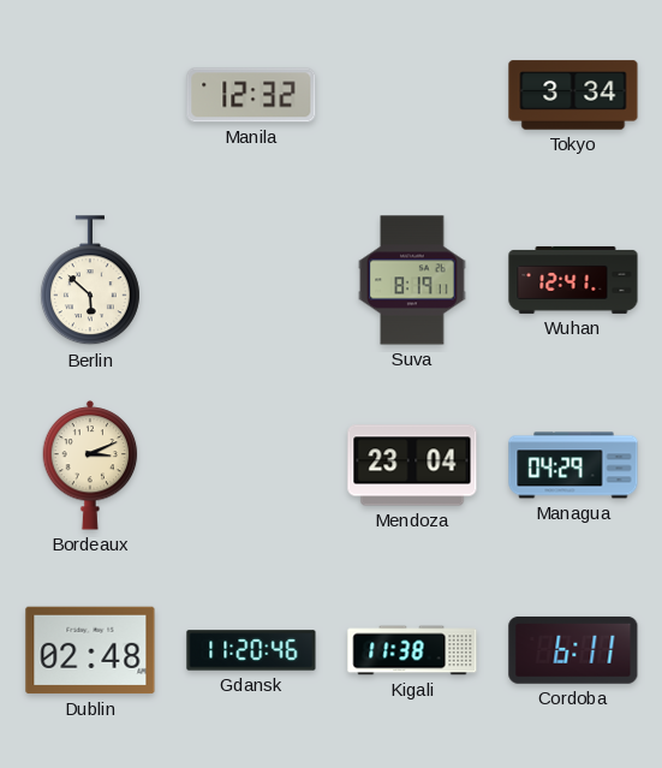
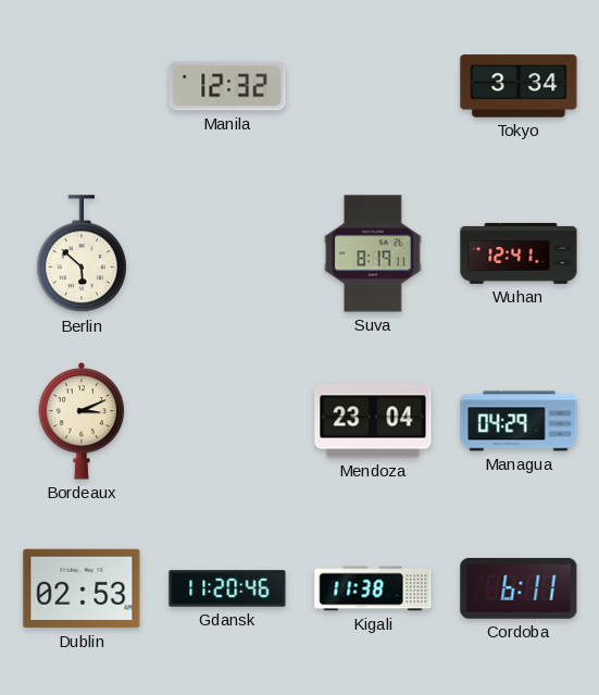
Dublin: 02:48 -> 02:53
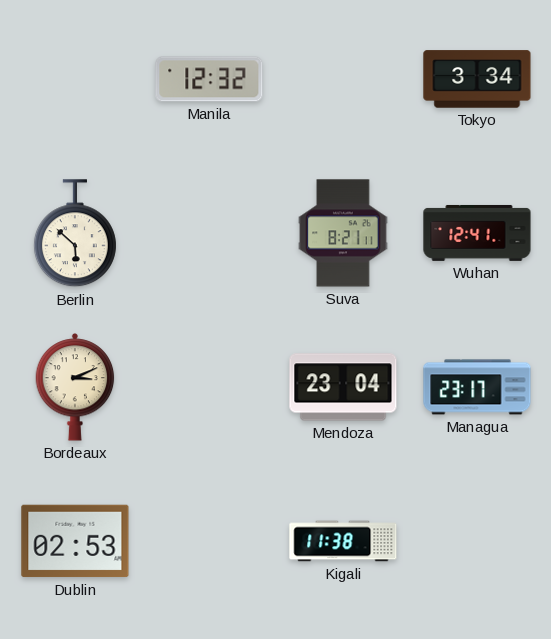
Suva: 8:19 -> 8:21
Managua: 04:29 -> 23:17
Gdansk: 11:20 -> none
Cordoba: 6:11 -> none
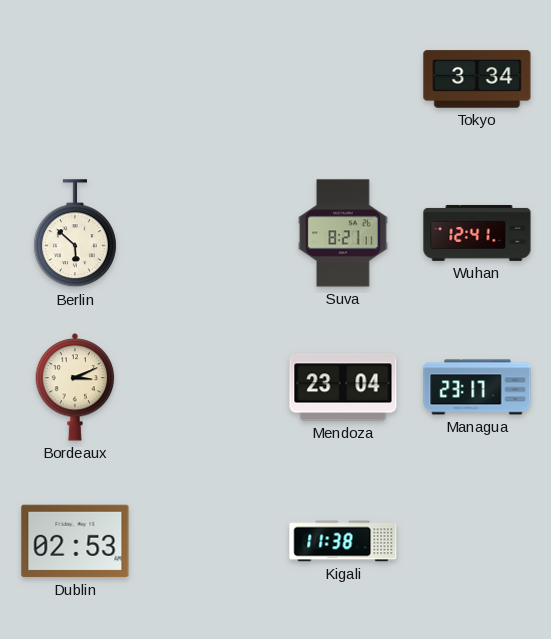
Manila: 12:32 -> none
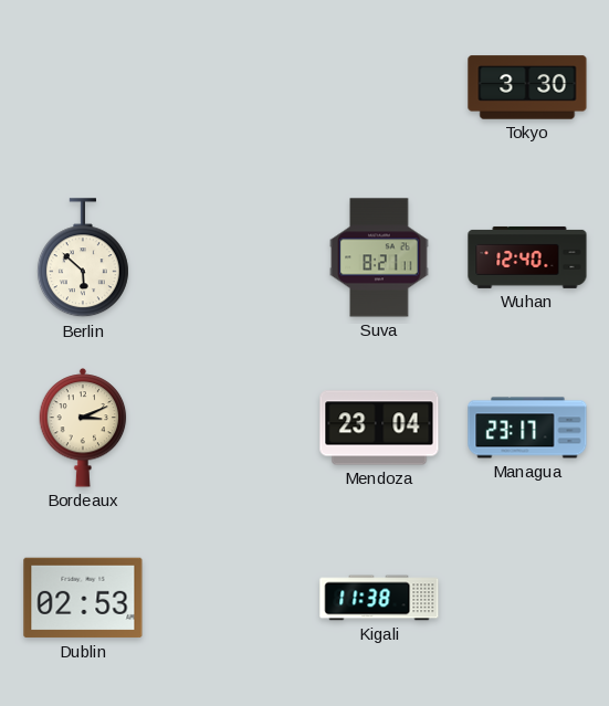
Tokyo: 3:34 -> 3:30
Wuhan: 12:41 -> 12:40
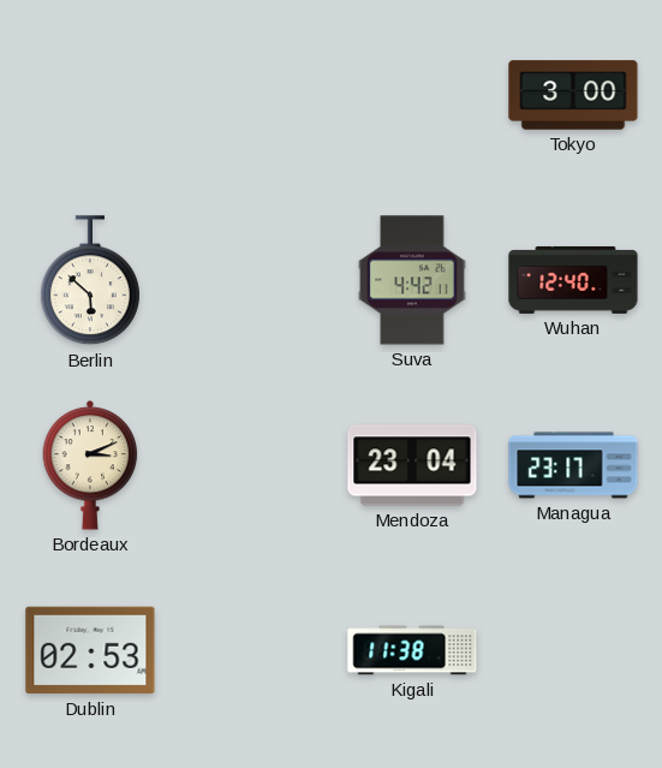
Tokyo: 3:30 -> 3:00
Suva: 8:21 -> 4:42
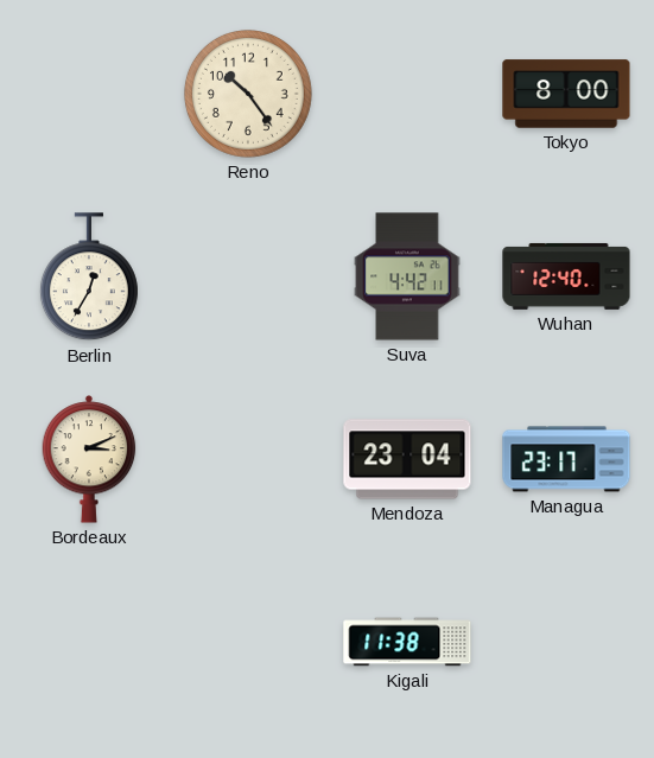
Reno: none -> 10:24
Tokyo: 3:00 -> 8:00
Berlin: 5:52 -> 12:35
Dublin: 02:53 -> none
